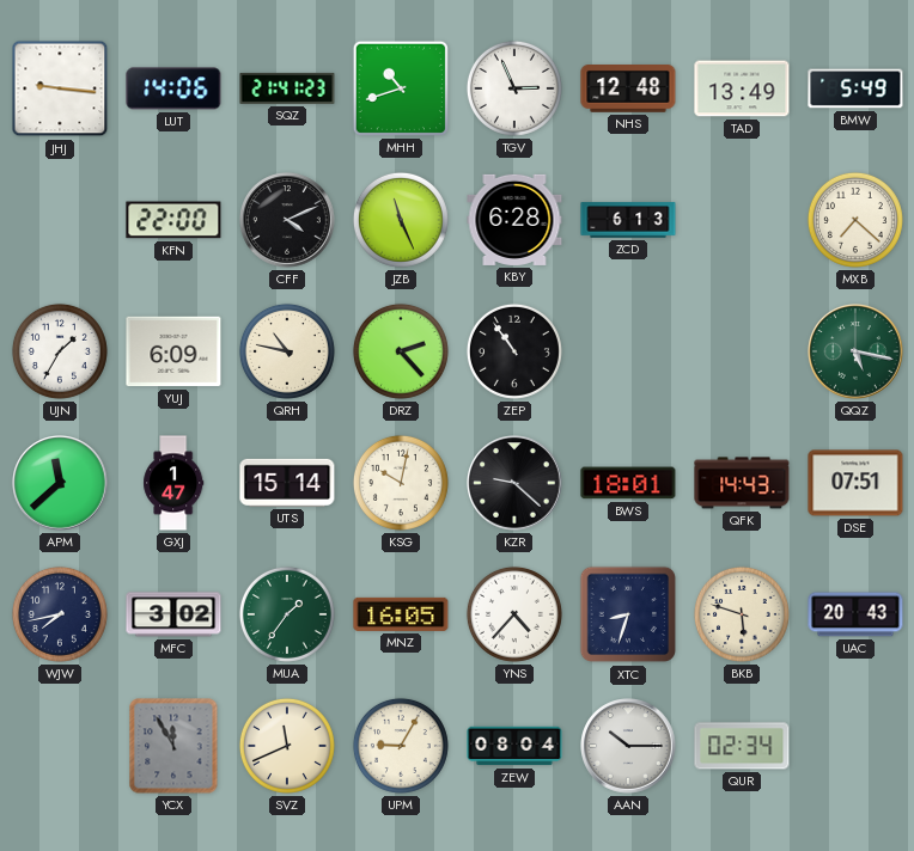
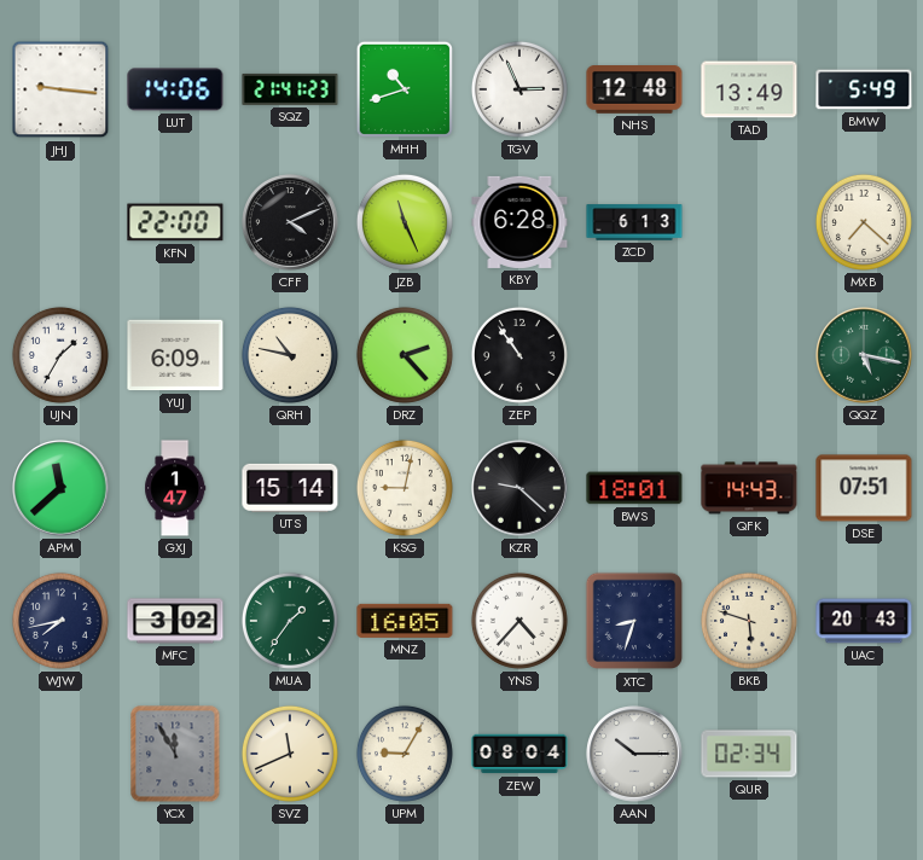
KSG: 10:02 -> 9:02
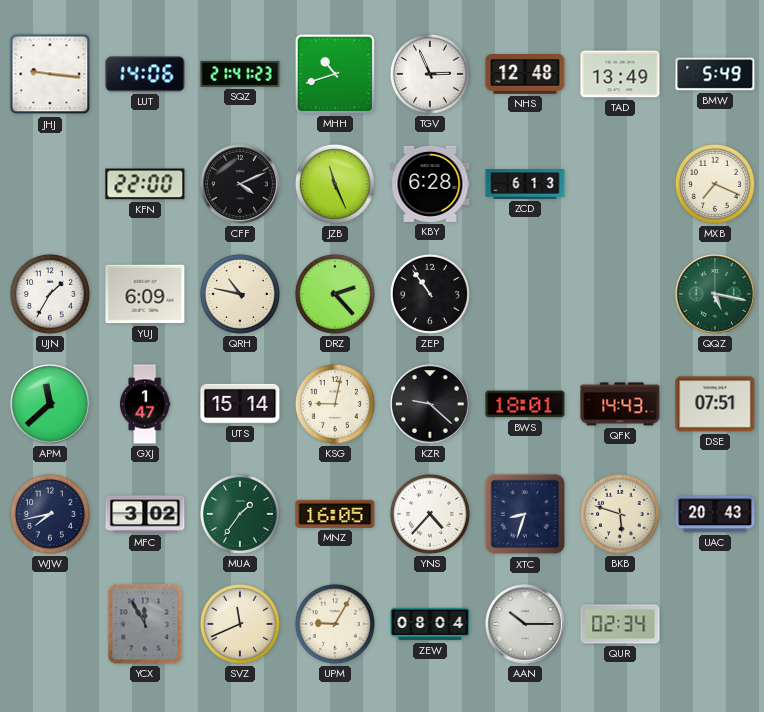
MXB: 7:22 -> 7:19
